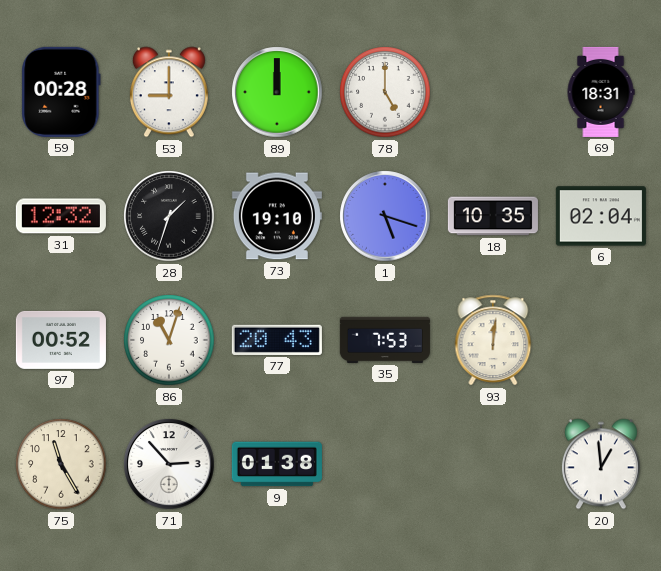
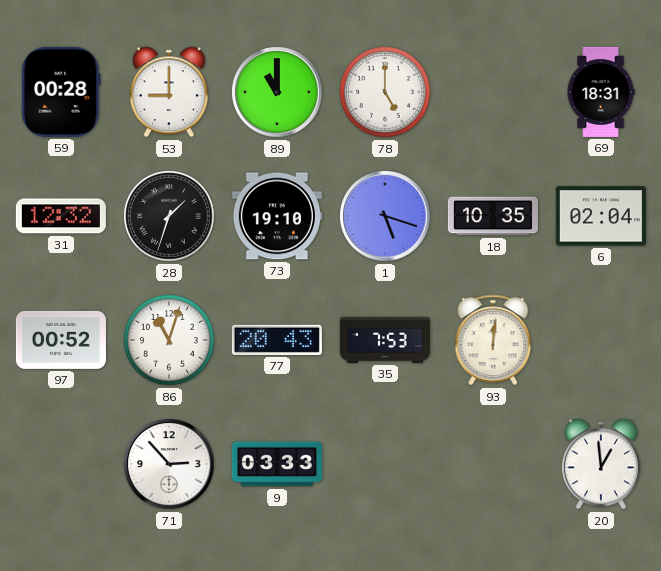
89: 12:00 -> 11:00
75: 11:25 -> none
9: 01:38 -> 03:33
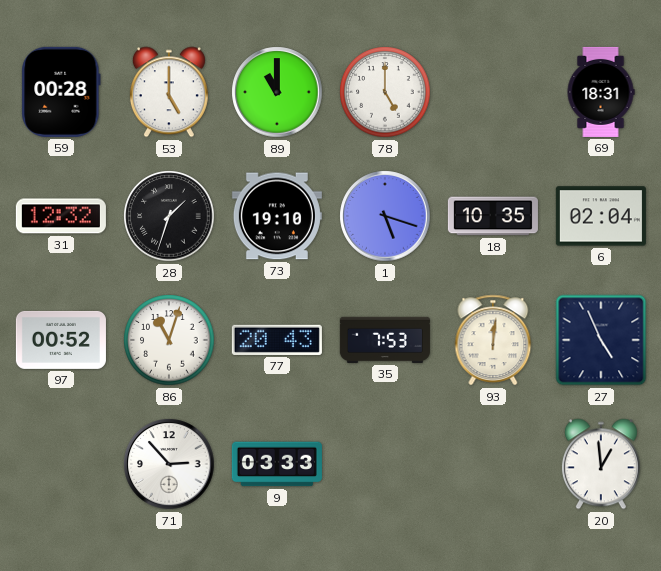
53: 9:00 -> 5:00
27: none -> 4:56
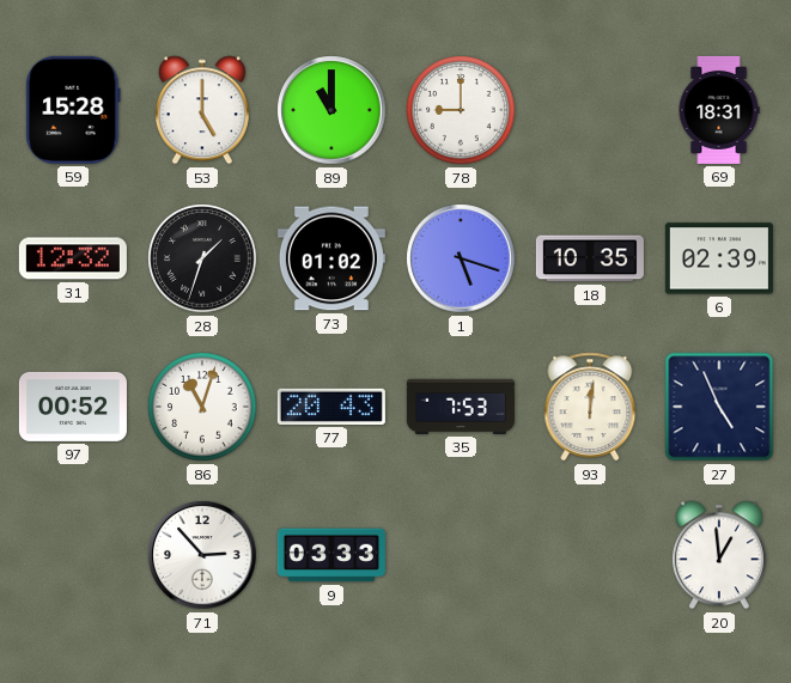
59: 00:28 -> 15:28
78: 5:00 -> 9:00
73: 19:10 -> 01:02
6: 02:04 -> 02:39
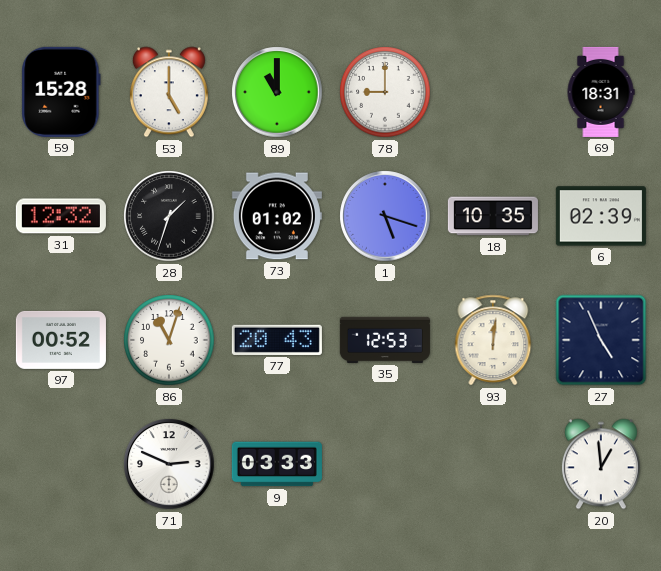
35: 7:53 -> 12:53
71: 2:53 -> 2:49
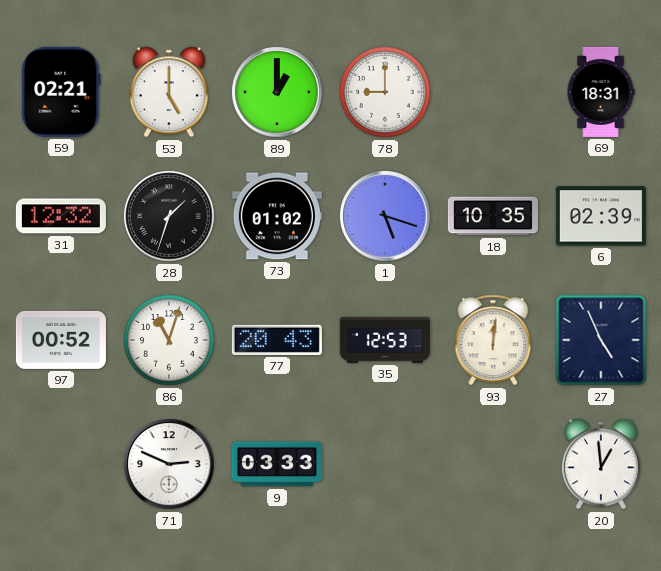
59: 15:28 -> 02:21
89: 11:00 -> 1:00
